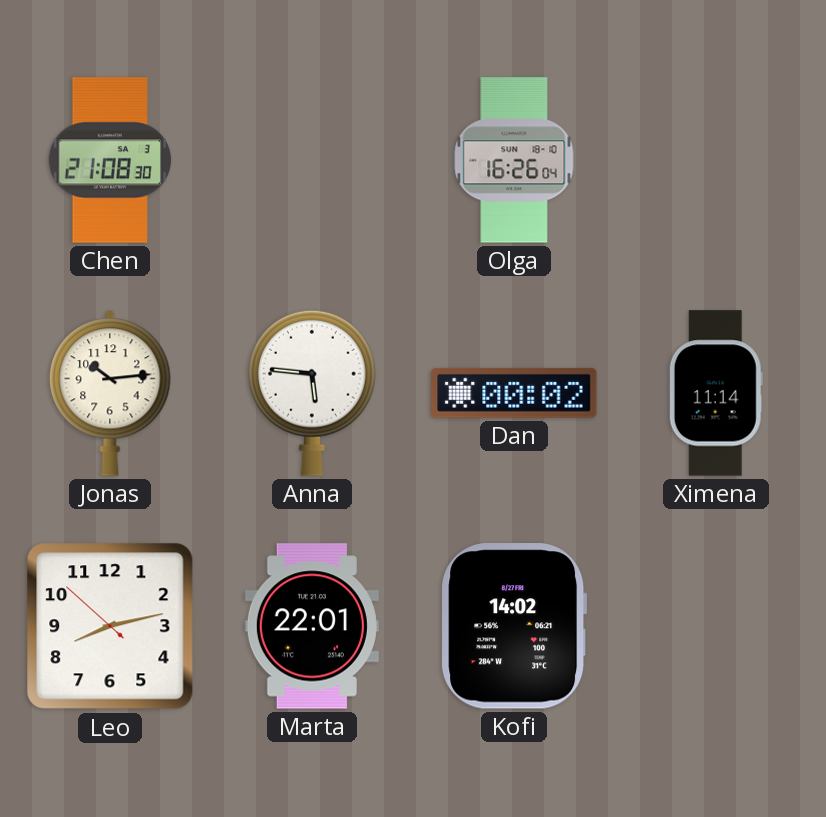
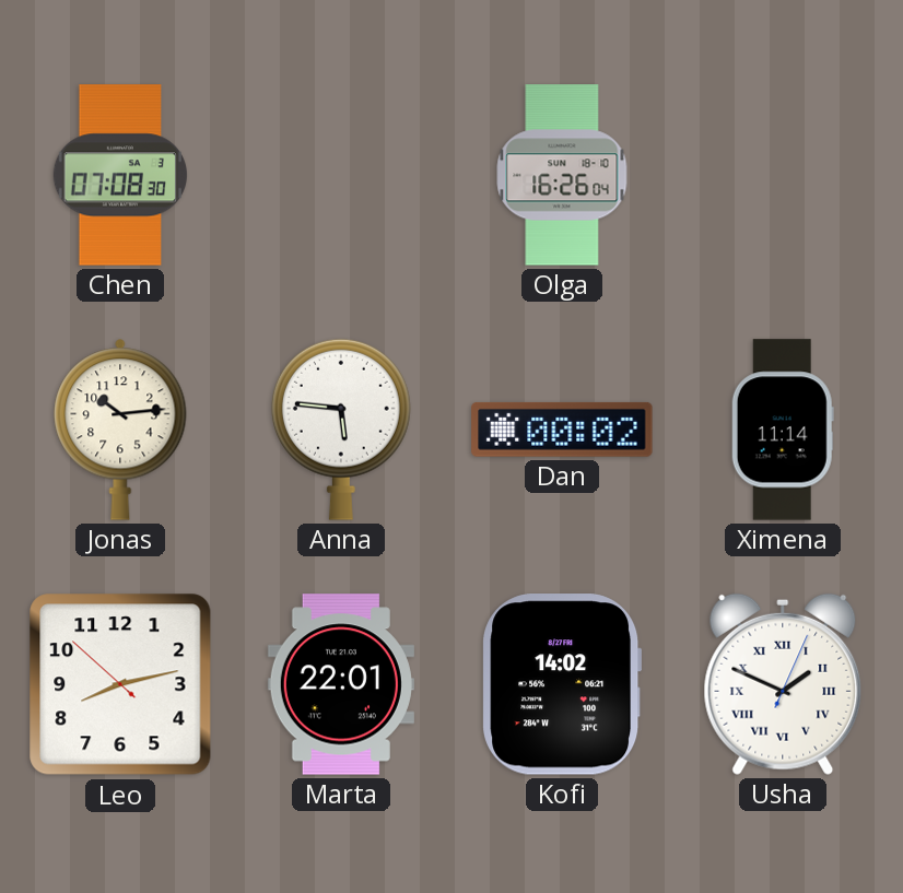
Chen: 21:08 -> 07:08
Usha: none -> 1:49
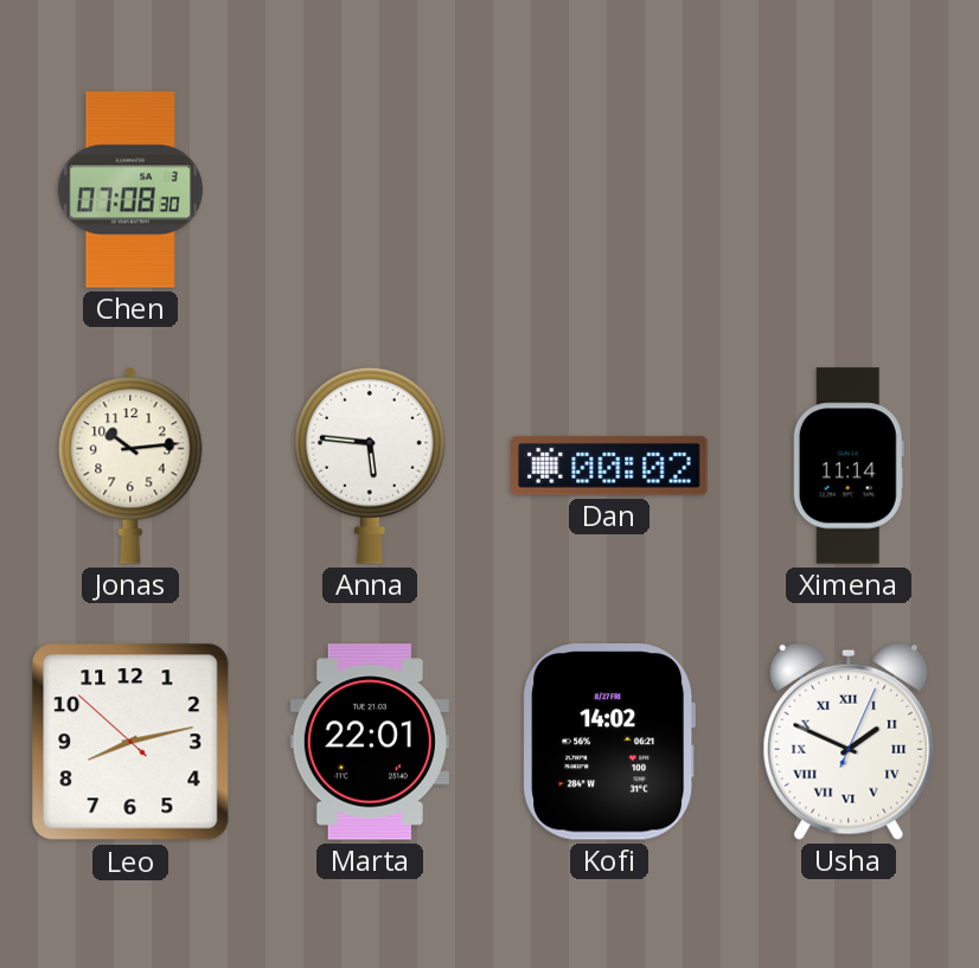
Olga: 16:26 -> none
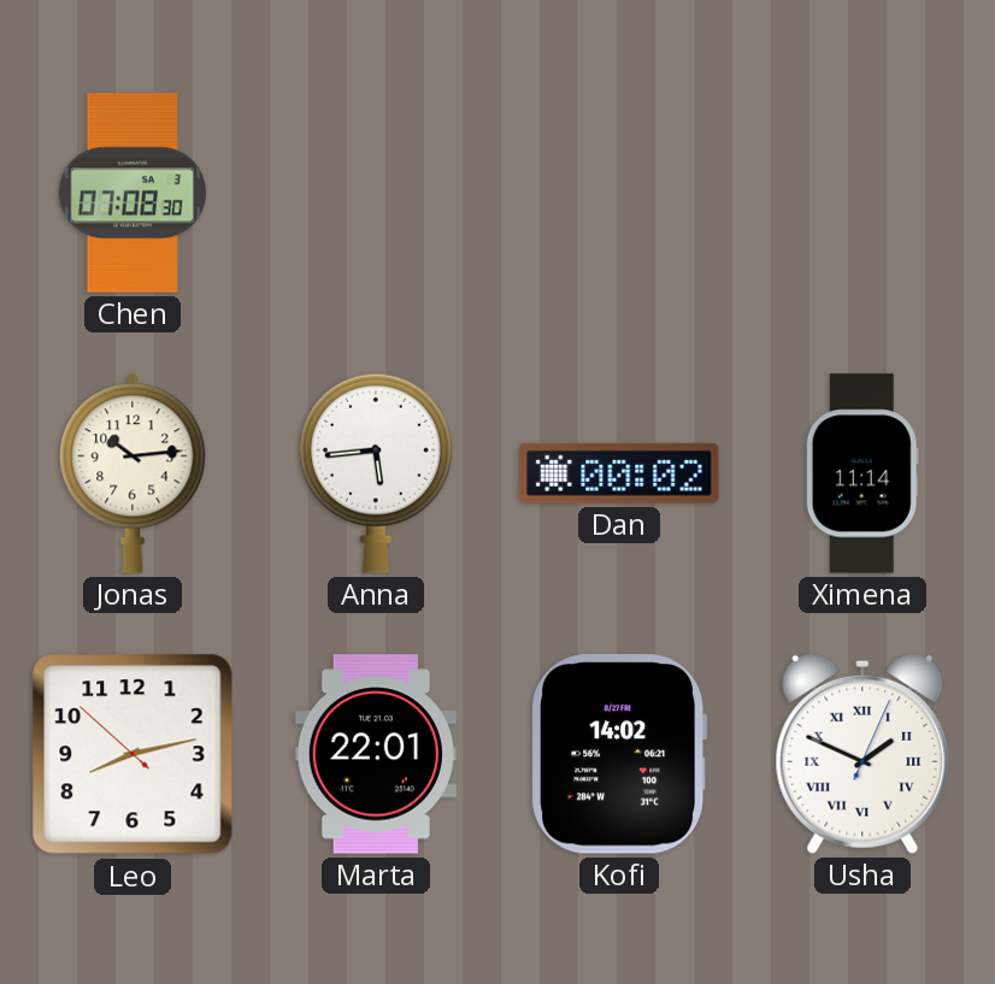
Anna: 5:46 -> 5:44
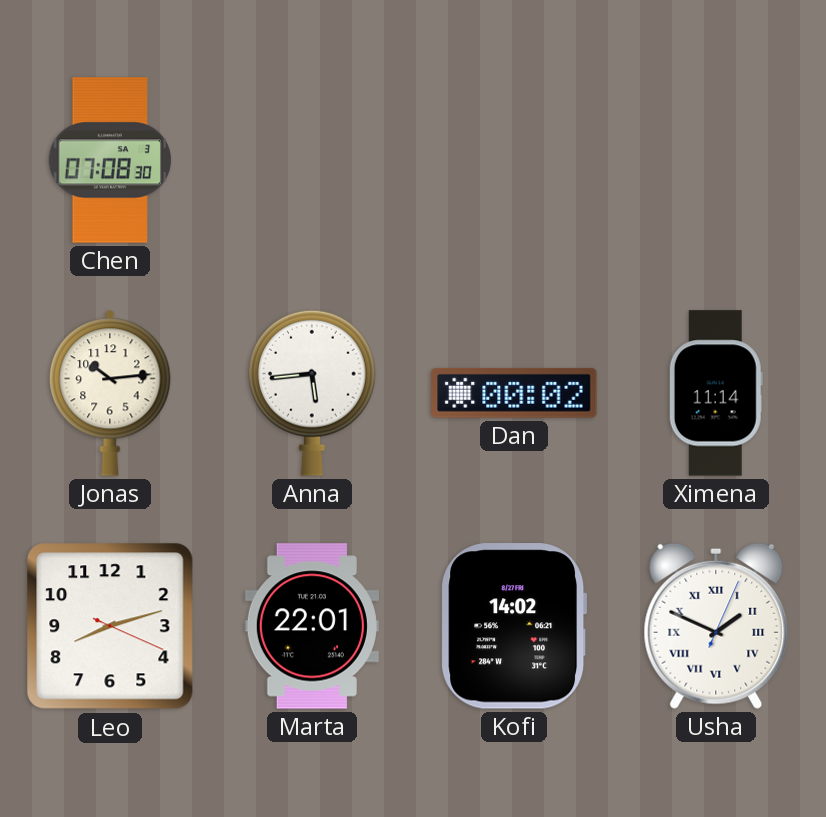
Leo: 8:12:52 -> 8:12:19
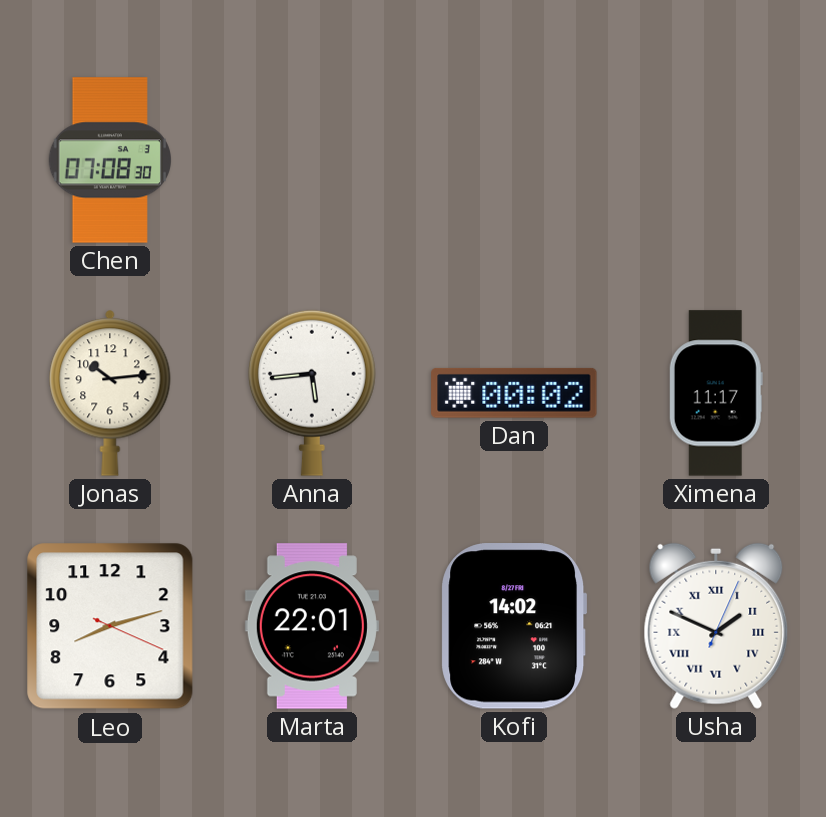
Ximena: 11:14 -> 11:17
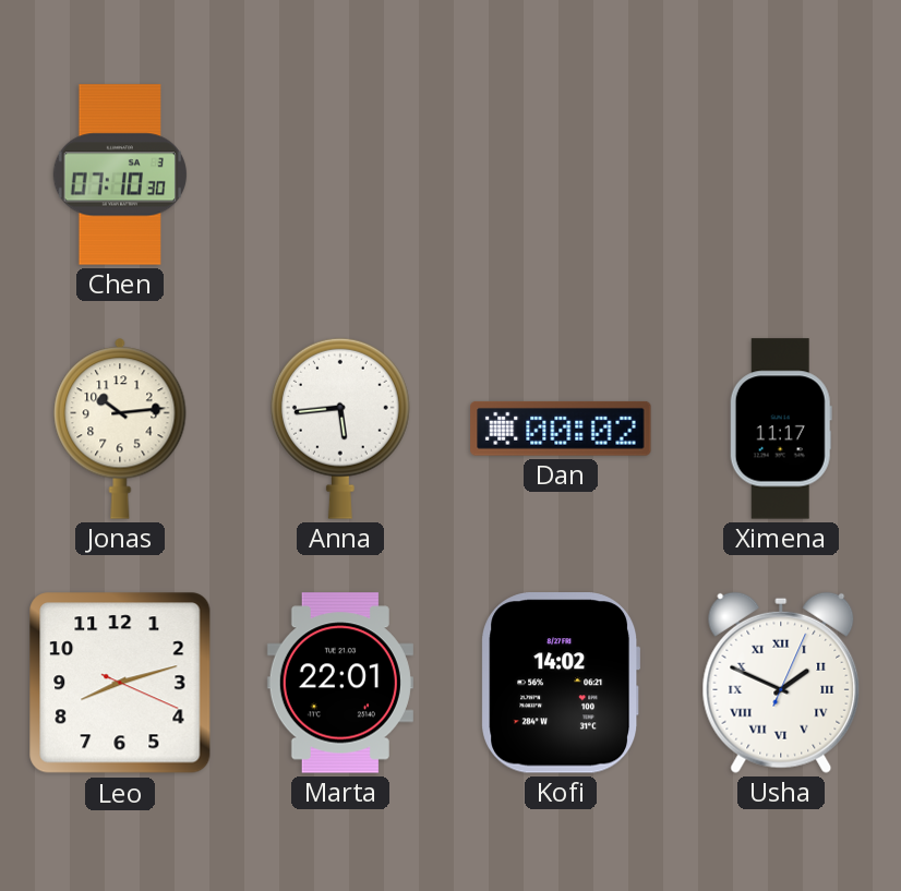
Chen: 07:08 -> 07:10
